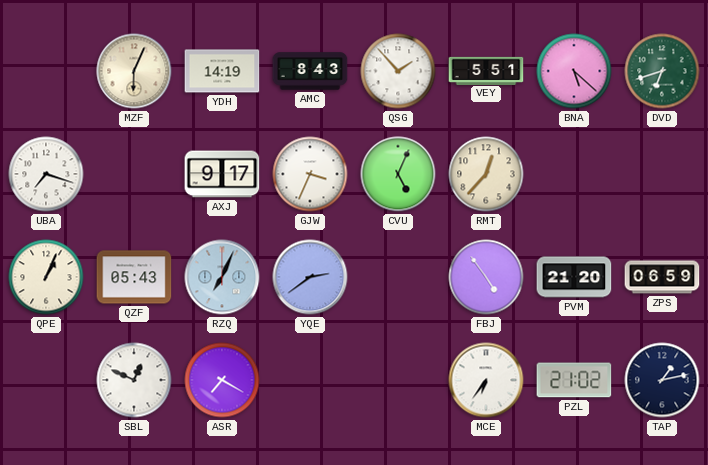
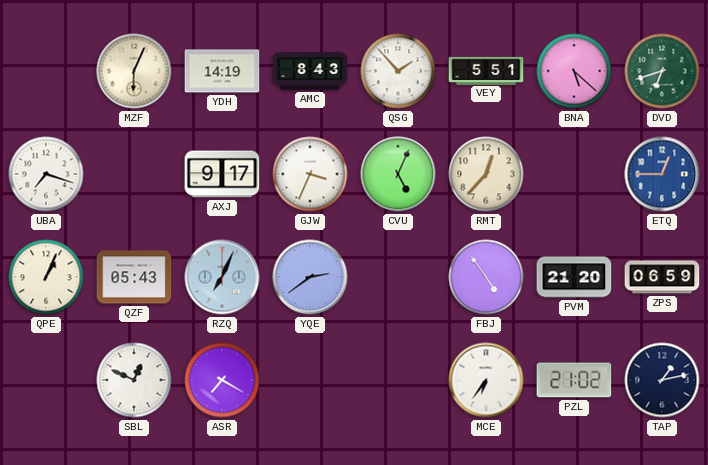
ETQ: none -> 12:45
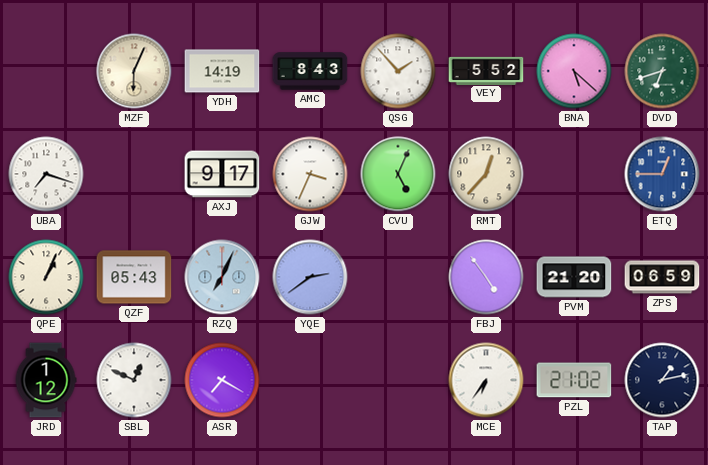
VEY: 5:51 -> 5:52
JRD: none -> 1:12
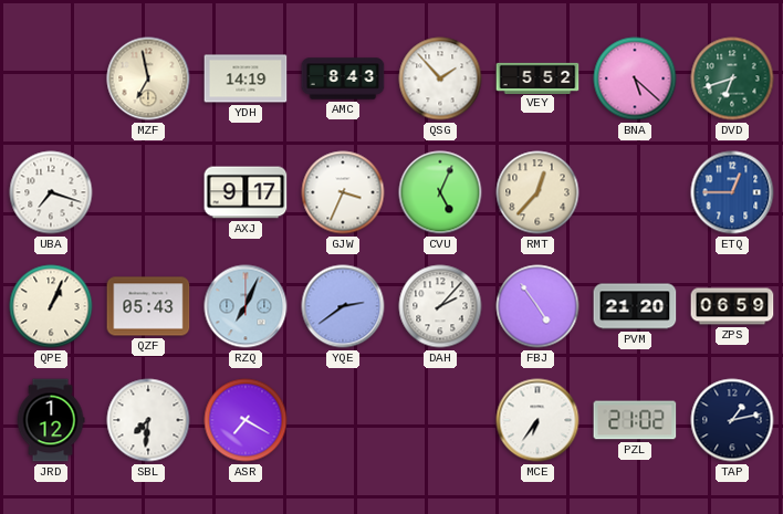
MZF: 6:04 -> 6:58
DAH: none -> 2:07
SBL: 12:49 -> 7:31
